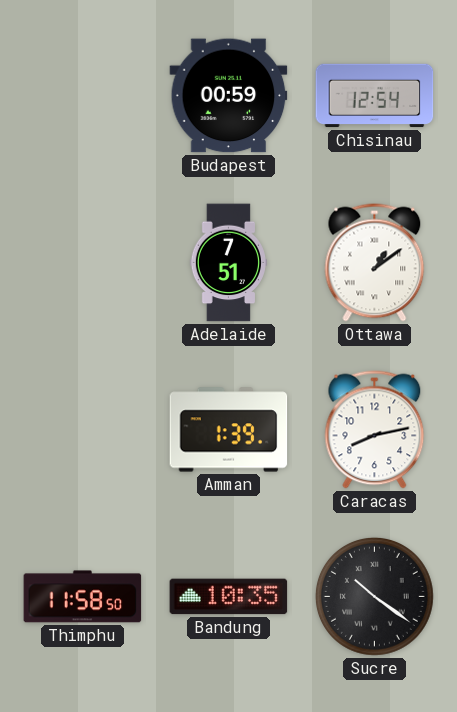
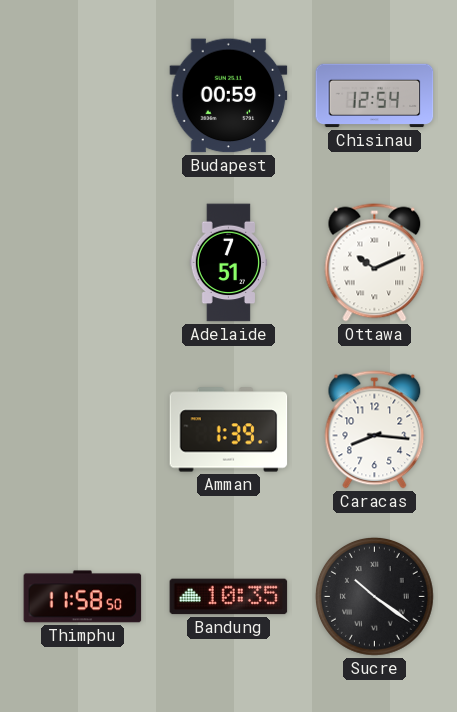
Ottawa: 1:09 -> 10:11
Caracas: 8:13 -> 8:16
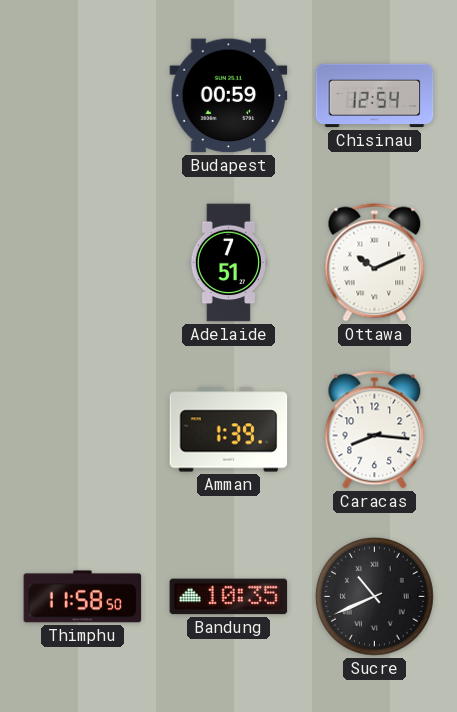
Sucre: 10:21 -> 10:41
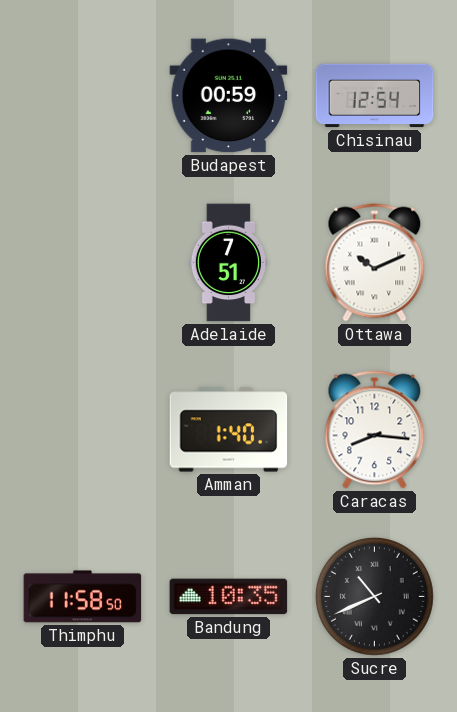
Amman: 1:39 -> 1:40
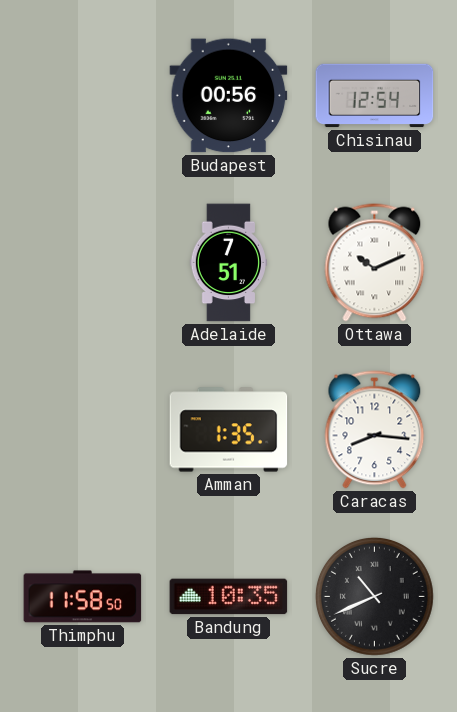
Budapest: 00:59 -> 00:56
Amman: 1:40 -> 1:35
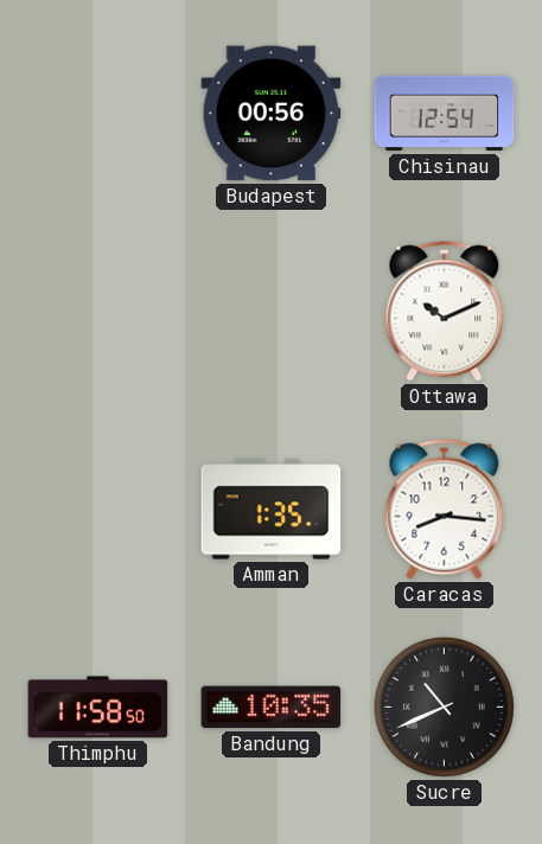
Adelaide: 7:51 -> none
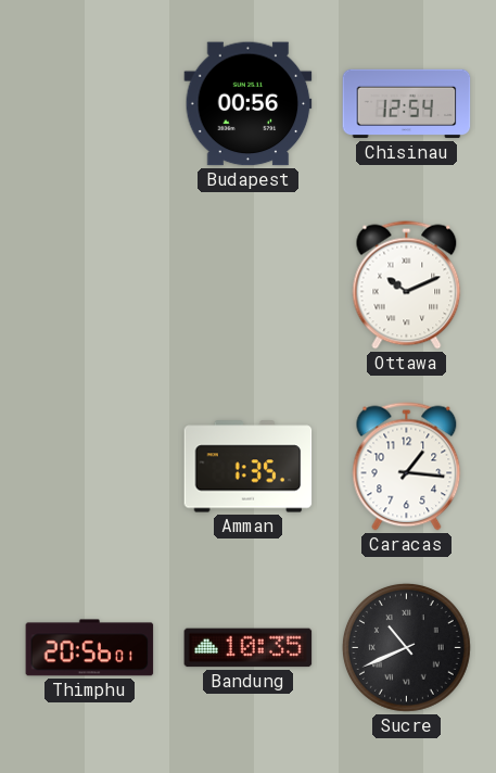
Caracas: 8:16 -> 1:16
Thimphu: 11:58 -> 20:56
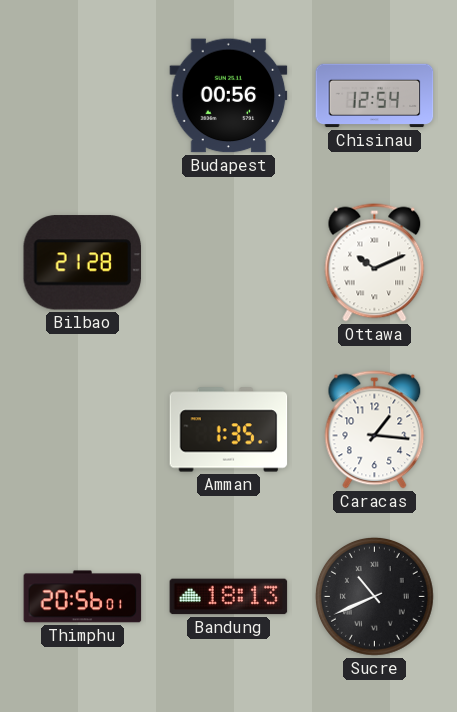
Bilbao: none -> 21:28
Bandung: 10:35 -> 18:13
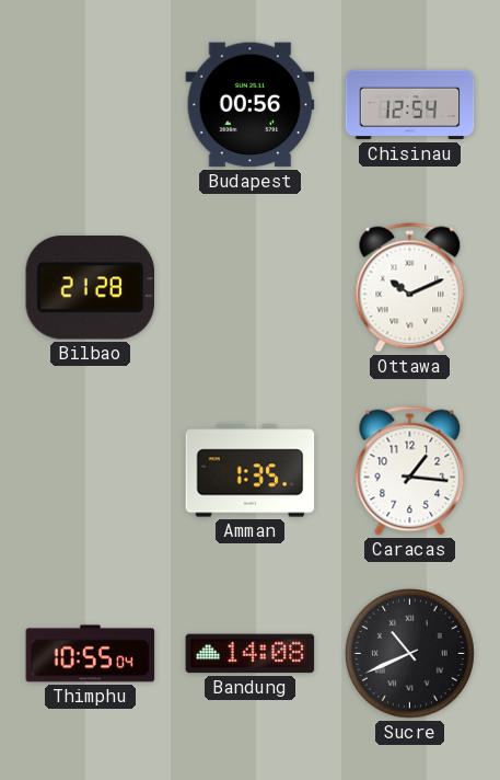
Thimphu: 20:56 -> 10:55
Bandung: 18:13 -> 14:08
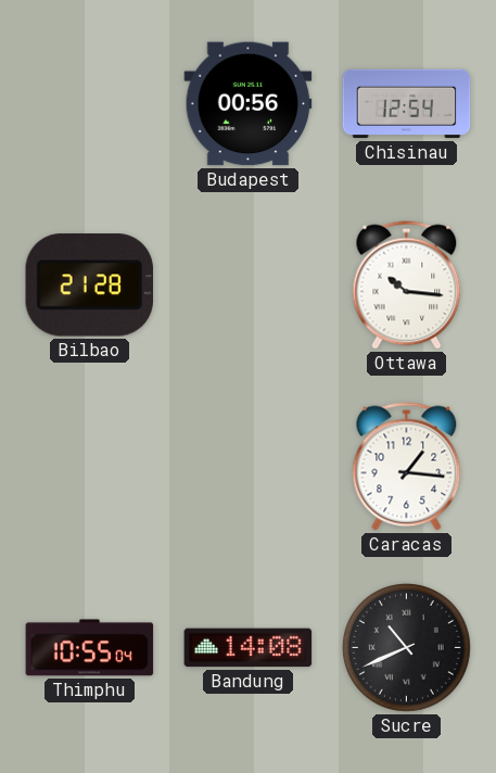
Ottawa: 10:11 -> 10:16
Amman: 1:35 -> none
